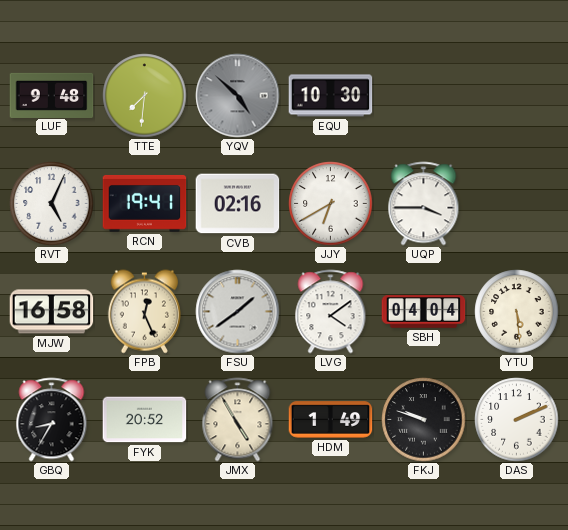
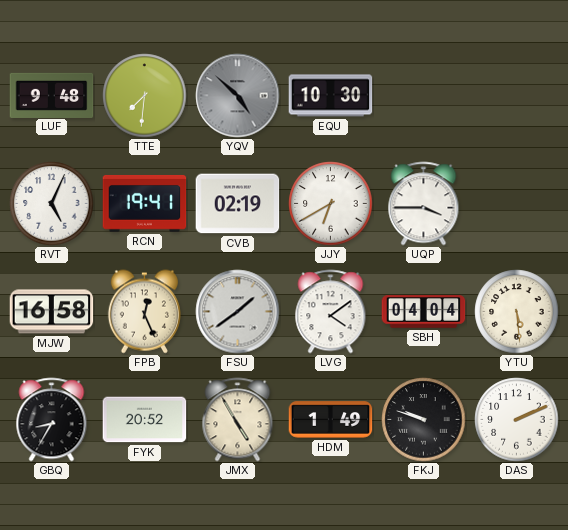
CVB: 02:16 -> 02:19
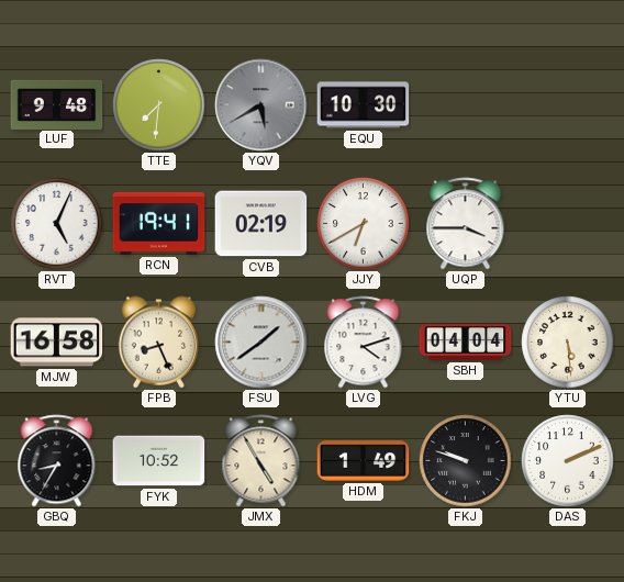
YQV: 4:52 -> 5:40
FPB: 12:26 -> 8:26
LVG: 4:09 -> 4:12
FYK: 20:52 -> 10:52
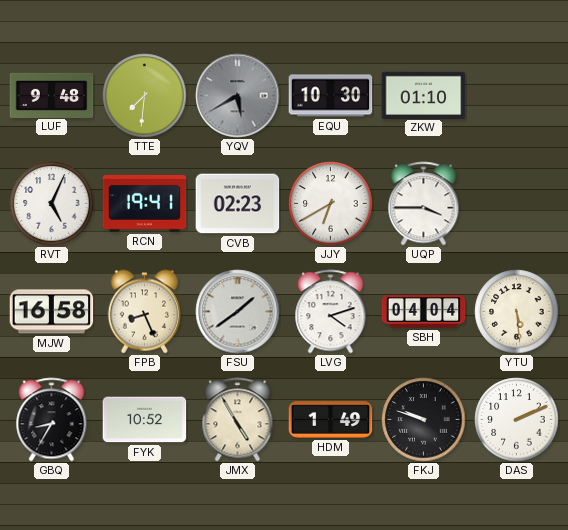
ZKW: none -> 01:10
CVB: 02:19 -> 02:23
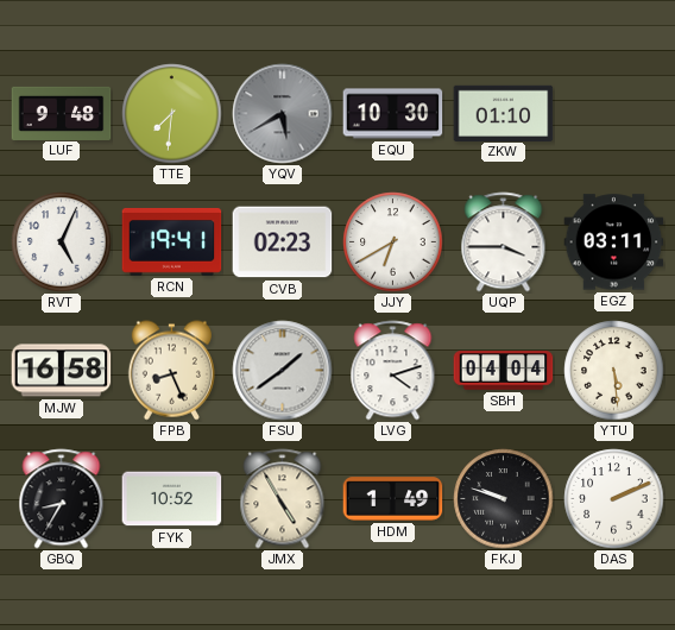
EGZ: none -> 03:11
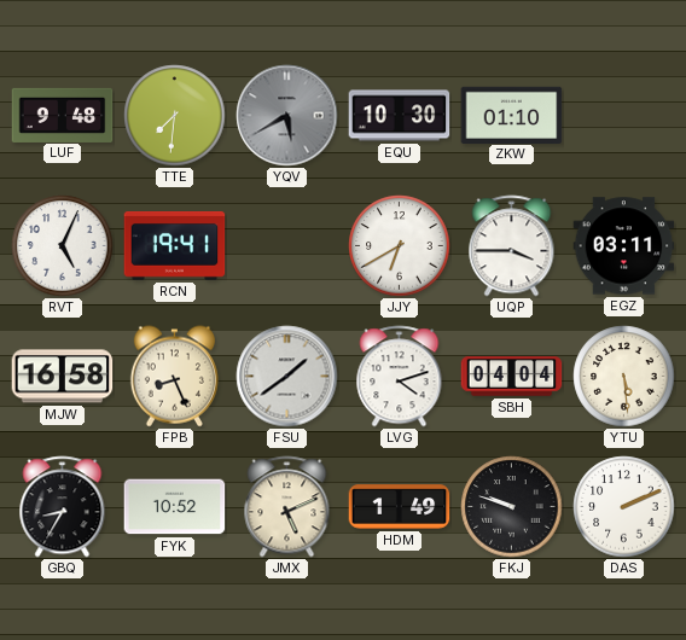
CVB: 02:23 -> none
JMX: 4:55 -> 5:11
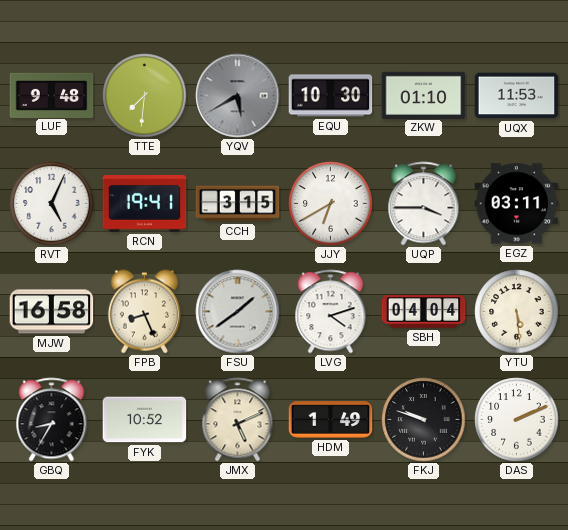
UQX: none -> 11:53
CCH: none -> 3:15
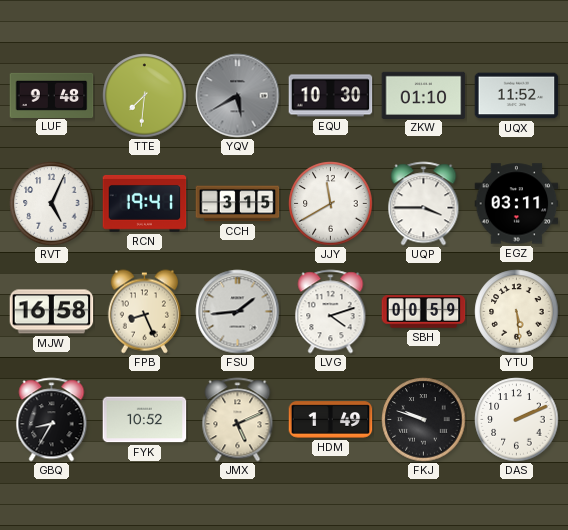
UQX: 11:53 -> 11:52
JJY: 6:40 -> 11:40
FSU: 1:39 -> 1:44
SBH: 04:04 -> 00:59
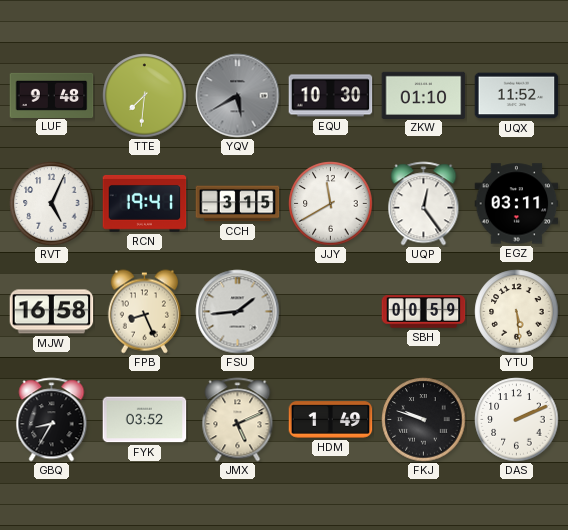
UQP: 3:45 -> 12:24
LVG: 4:12 -> none
FYK: 10:52 -> 03:52
